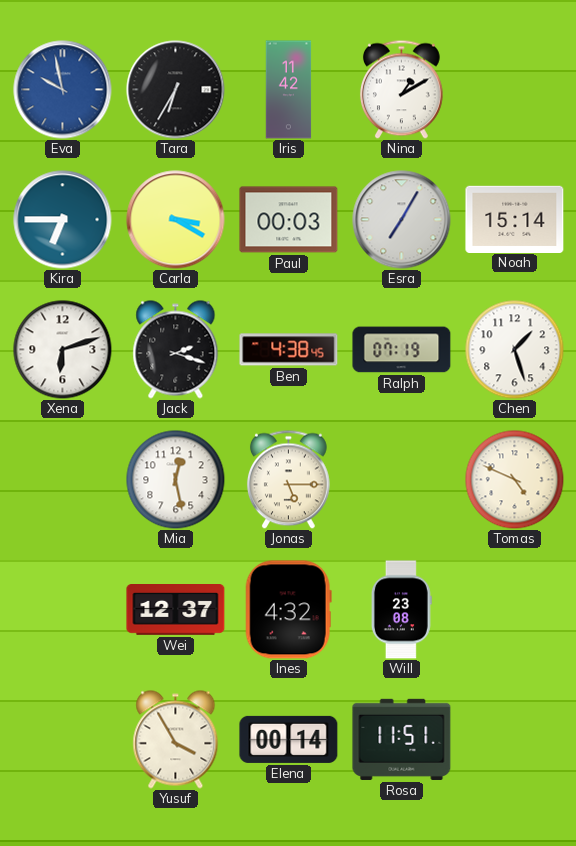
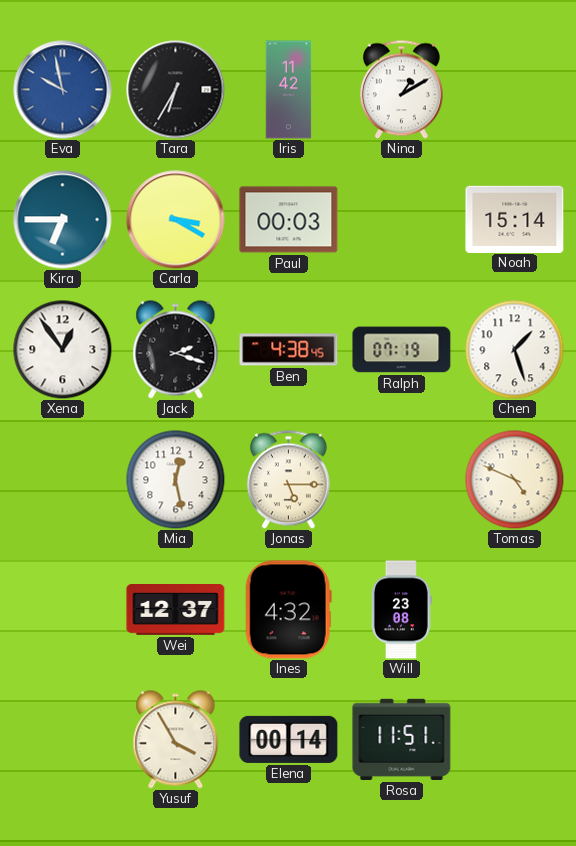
Esra: 7:05 -> none
Xena: 6:12 -> 12:54
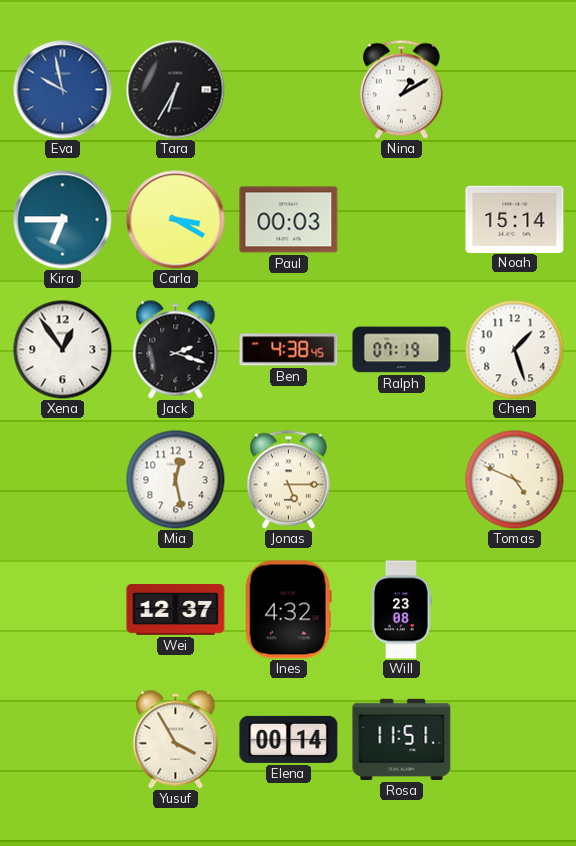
Iris: 11:42 -> none
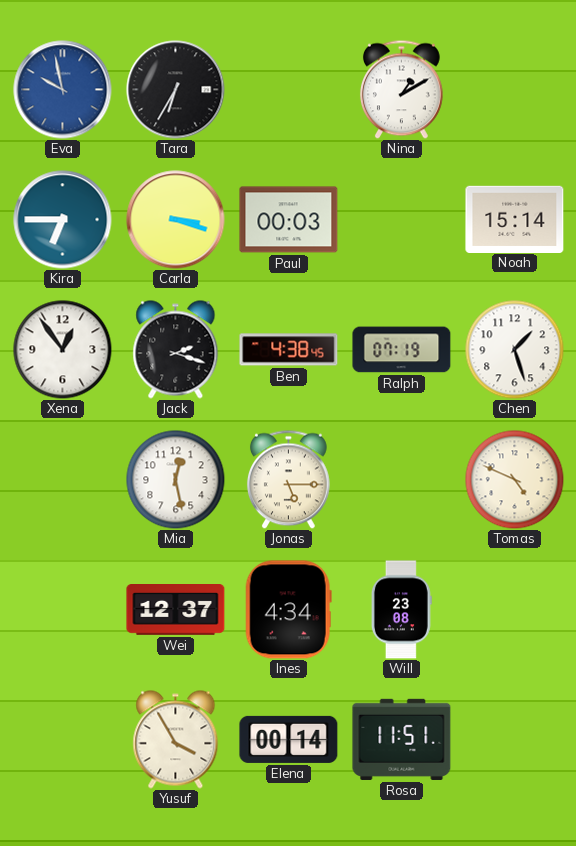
Carla: 3:20 -> 3:18
Ines: 4:32 -> 4:34
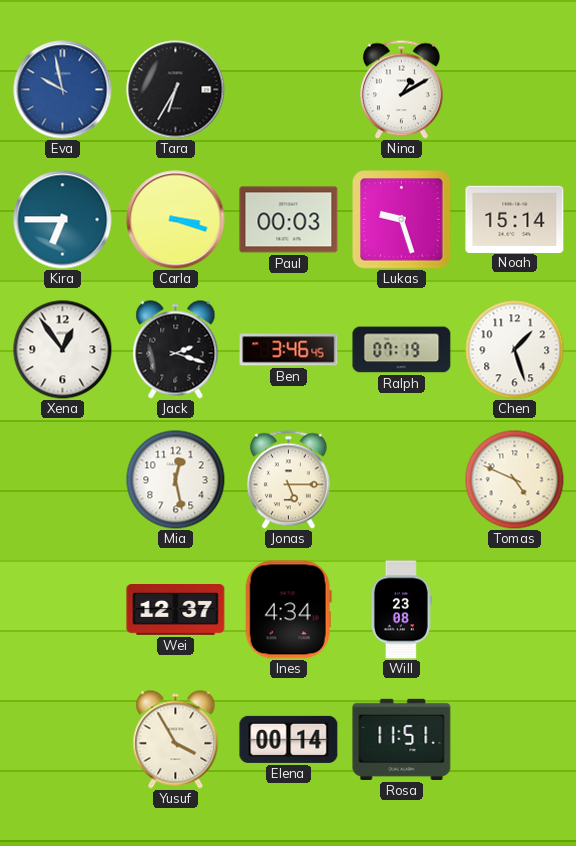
Lukas: none -> 9:27
Ben: 4:38 -> 3:46
